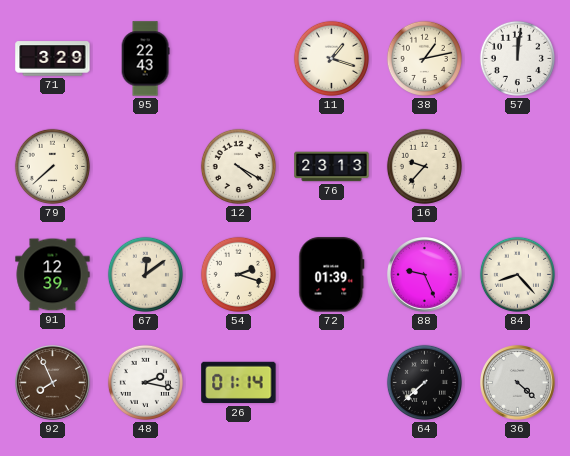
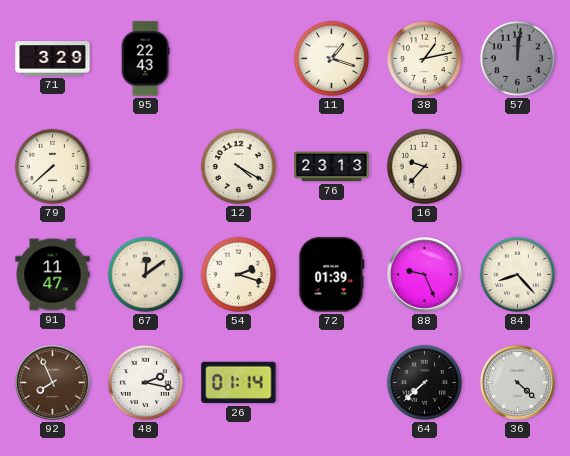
57 dial: white -> grey
91: 12:39 -> 11:47
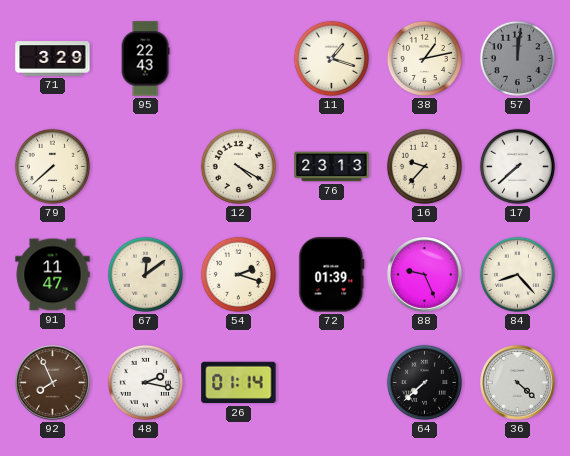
17: none -> 7:38
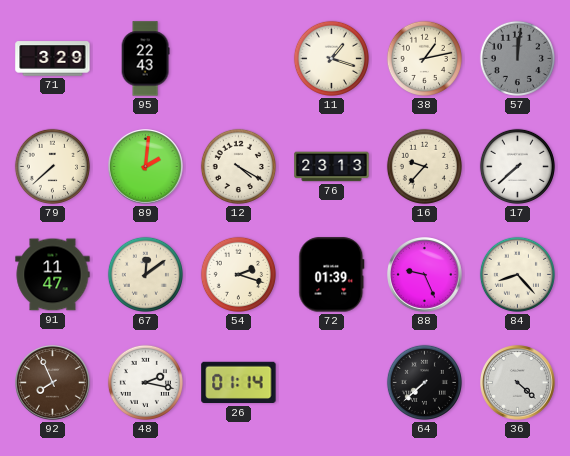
89: none -> 2:01
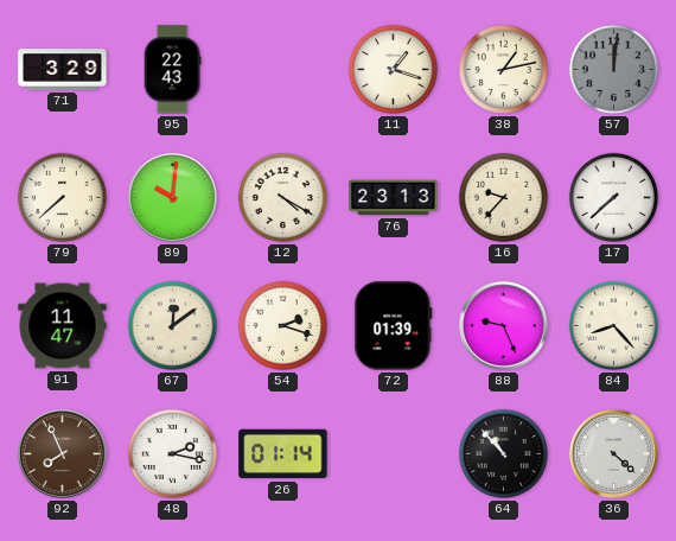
89: 2:01 -> 10:01
64: 7:38 -> 10:53
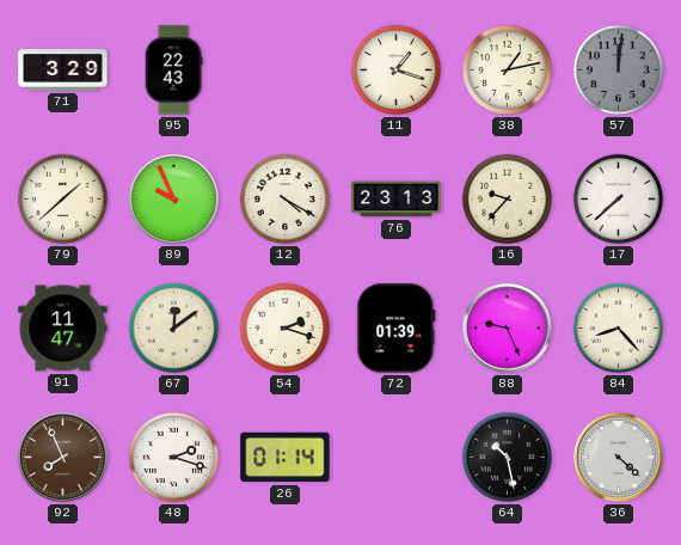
79: 7:38 -> 1:38
89: 10:01 -> 9:56
48: 2:17 -> 2:18
64: 10:53 -> 10:28
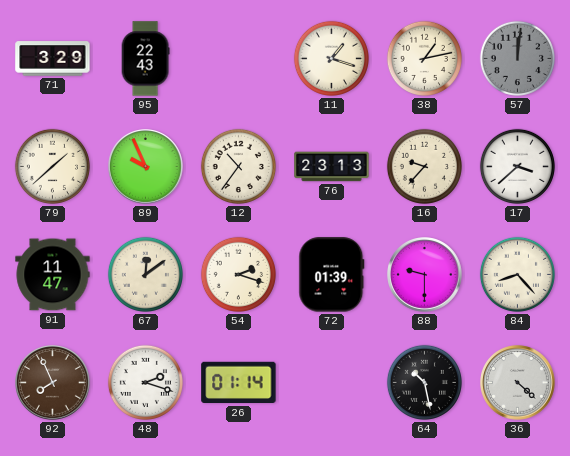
12: 4:20 -> 10:36
17: 7:38 -> 3:38
88: 9:26 -> 9:30
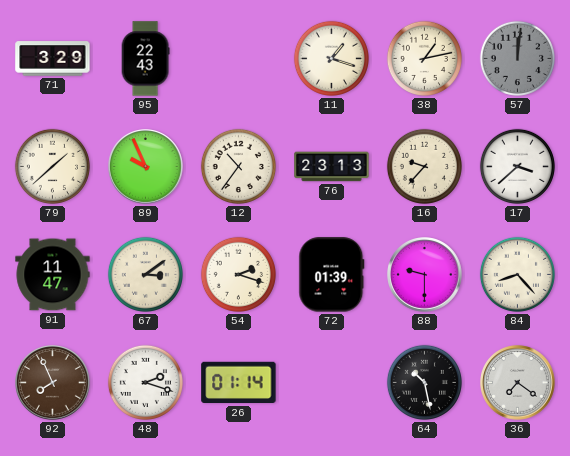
67: 12:09 -> 3:09
36: 4:22 -> 7:21
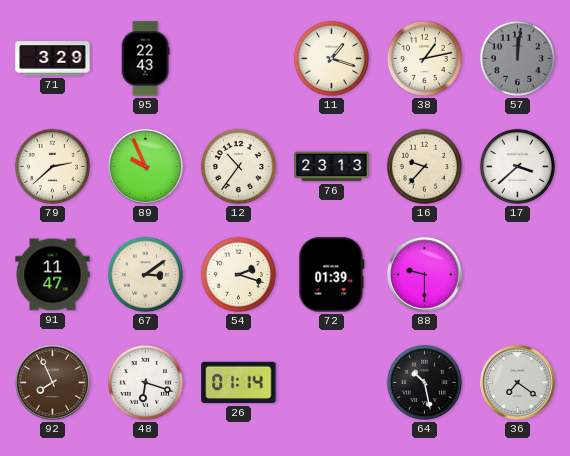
79: 1:38 -> 2:38
84: 8:23 -> none
48: 2:18 -> 6:18
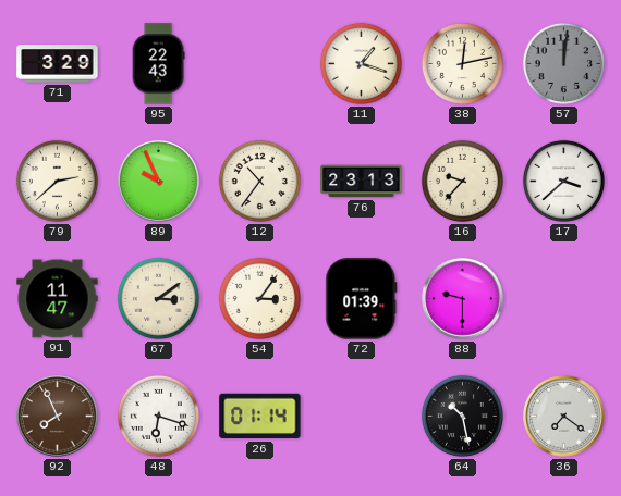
38: 1:13 -> 12:13
54: 2:18 -> 3:06
